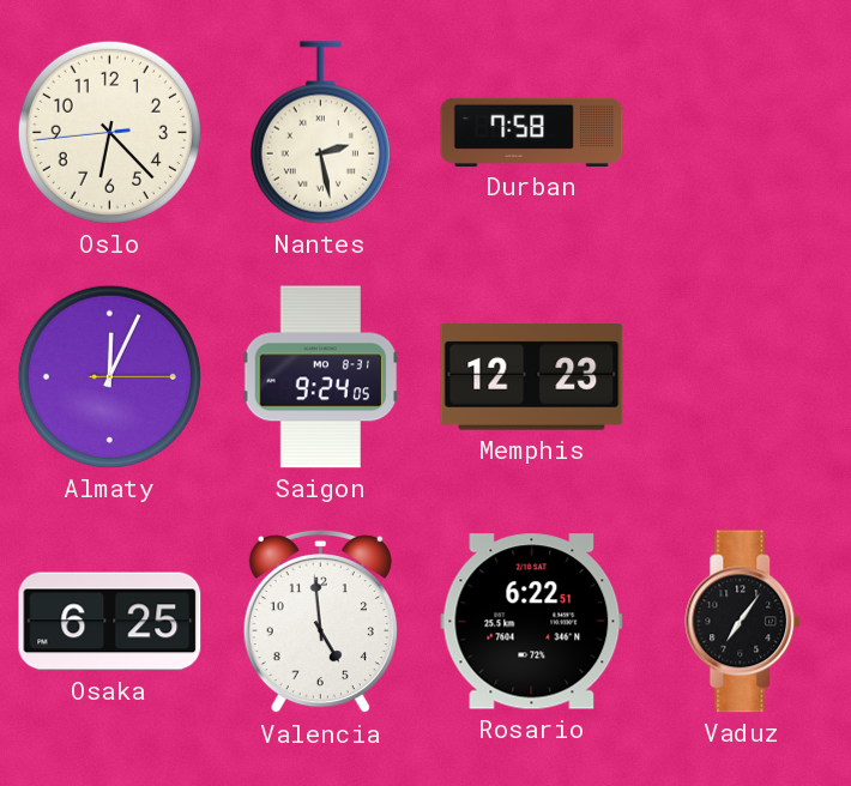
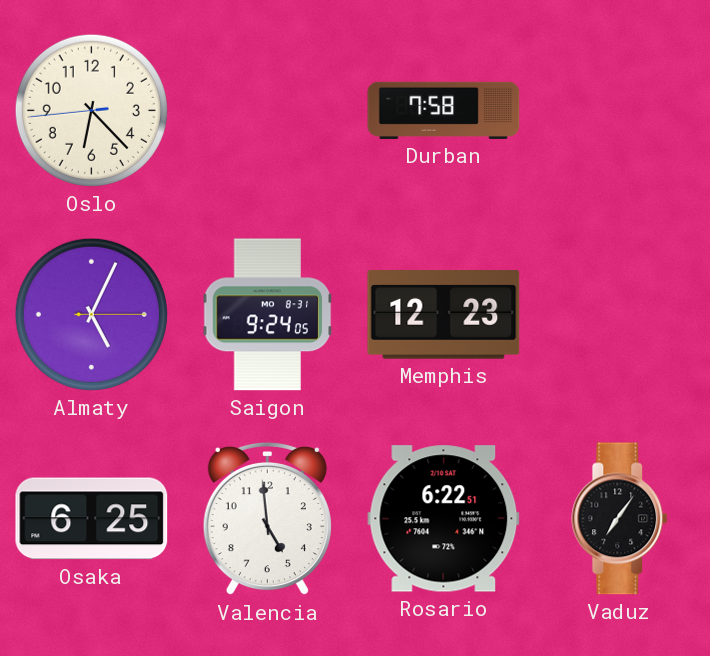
Nantes: 2:28 -> none
Almaty: 12:04 -> 5:04
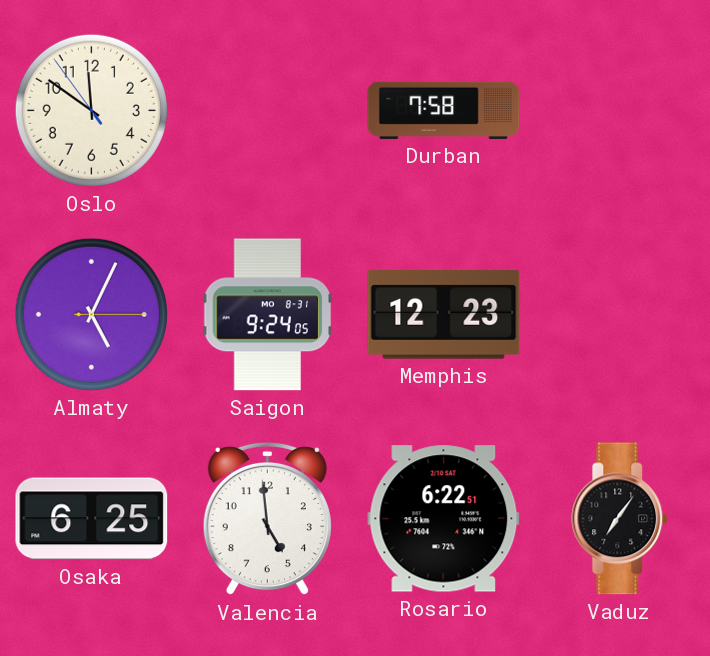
Oslo: 6:22 -> 11:50
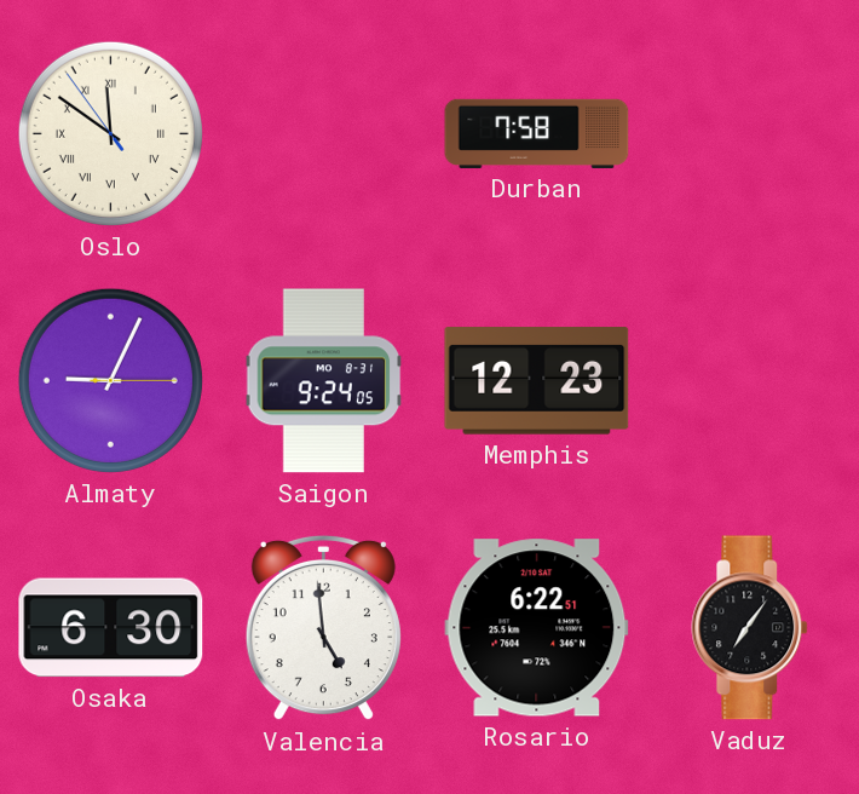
Oslo numerals: Arabic -> Roman
Almaty: 5:04 -> 9:04
Osaka: 6:25 -> 6:30
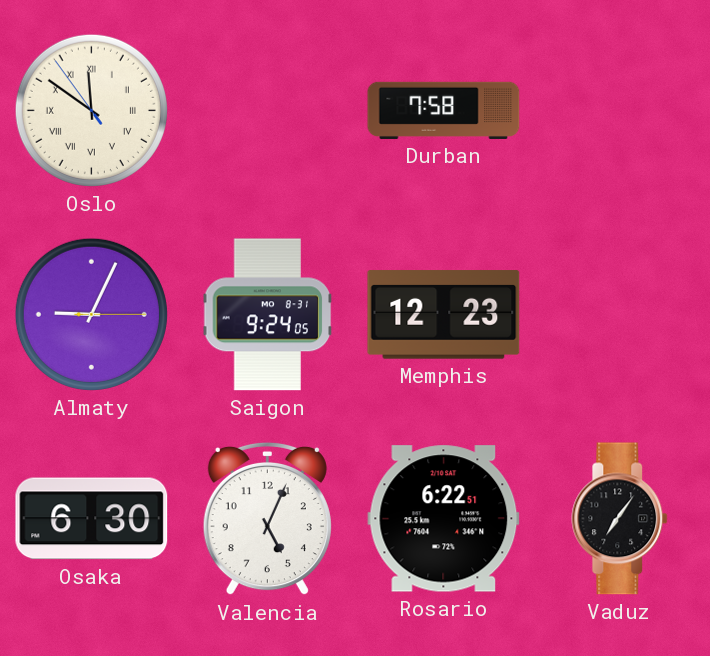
Valencia: 4:59 -> 5:04
